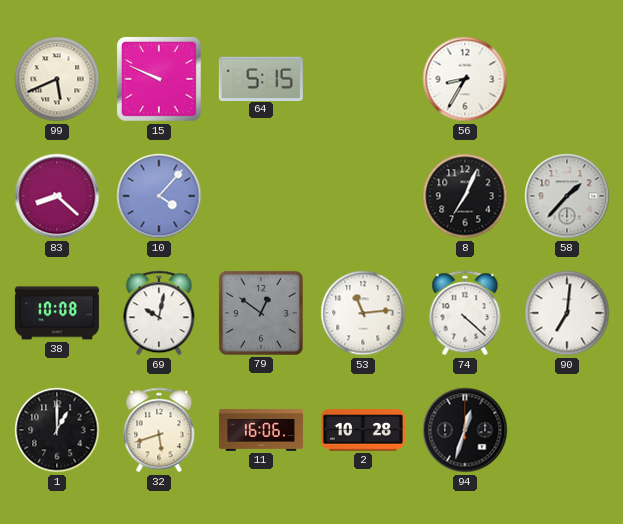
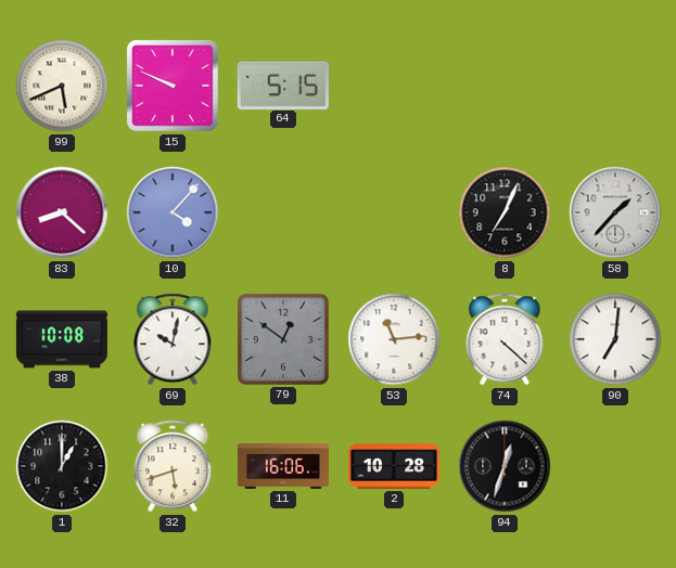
56: 8:35 -> none
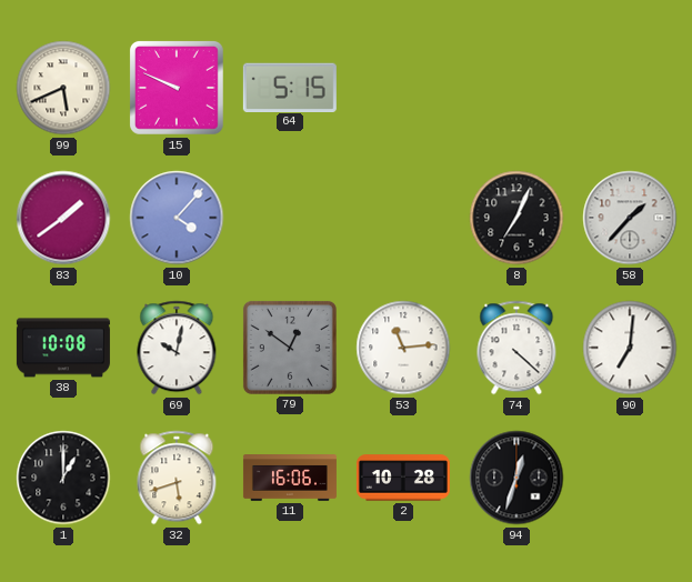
83: 8:22 -> 1:39
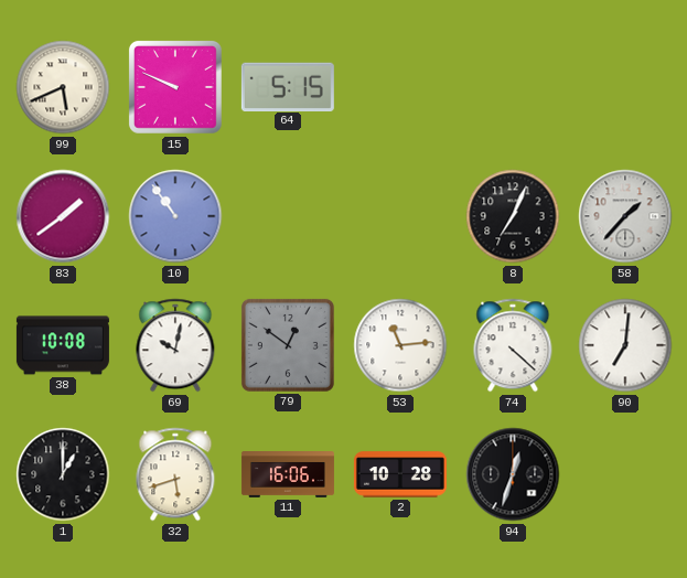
10: 4:07 -> 10:54
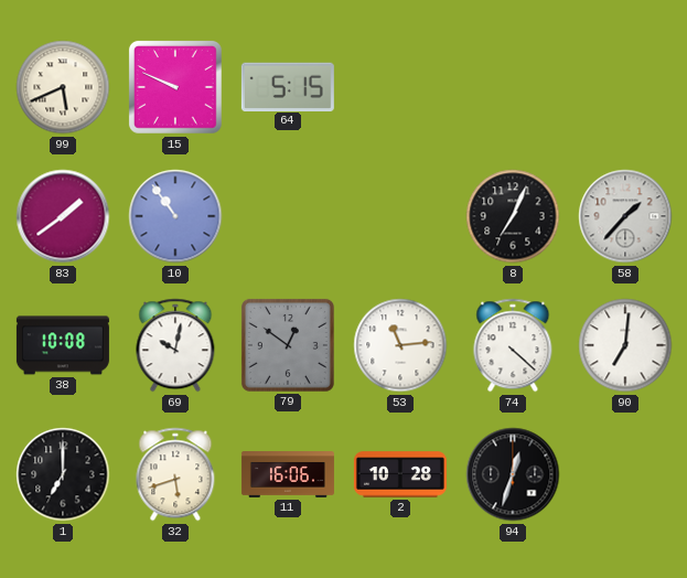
1: 1:00 -> 7:00
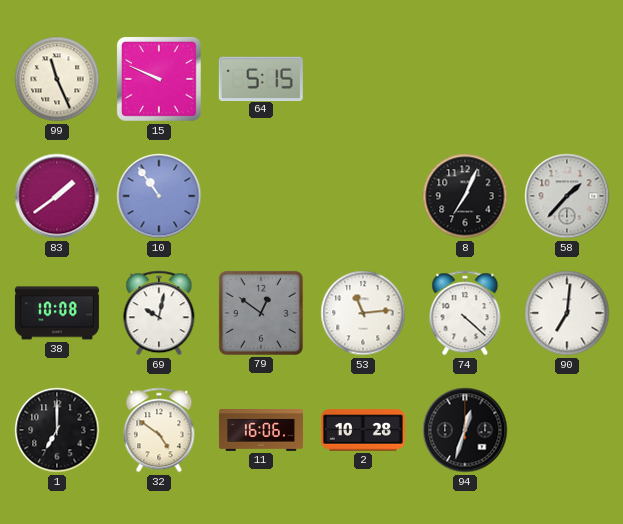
99: 5:41 -> 11:26
32: 5:42 -> 4:51
